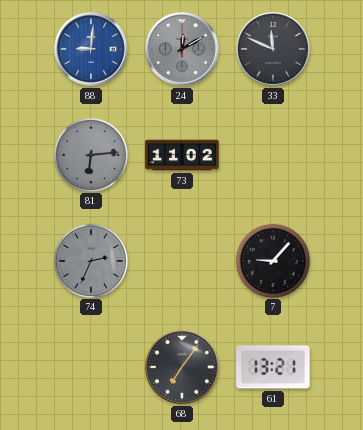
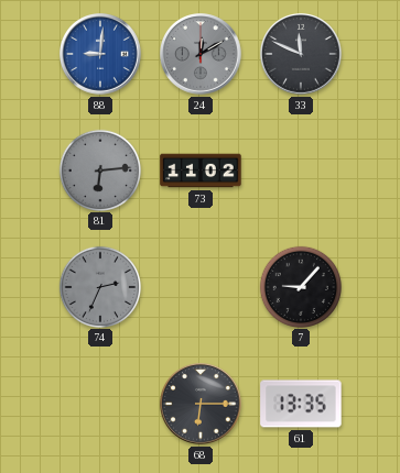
68: 7:06 -> 6:15
61: 13:21 -> 13:35
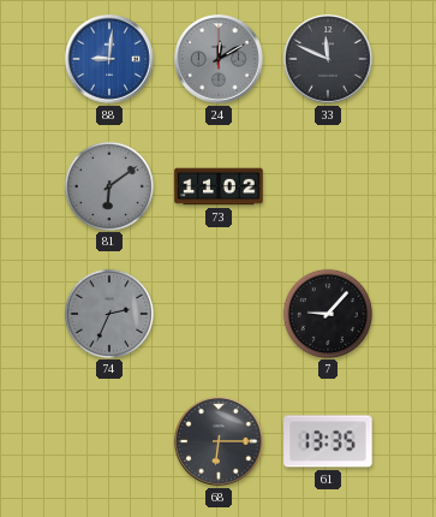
81: 6:14 -> 6:09
